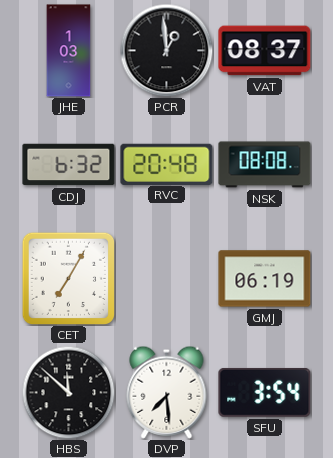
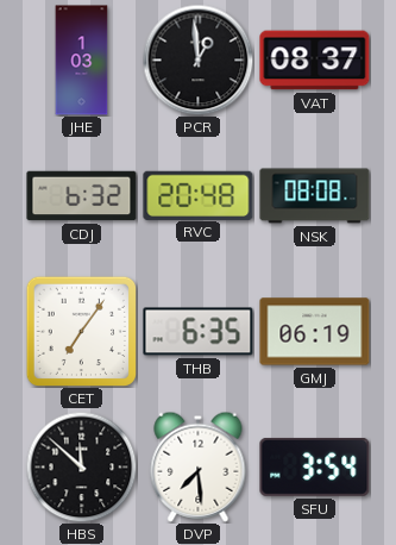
CET: 7:05 -> 7:06
THB: none -> 6:35
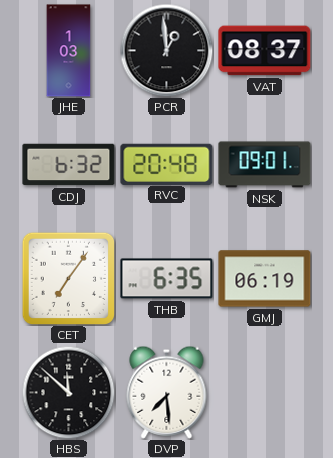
NSK: 08:08 -> 09:01
SFU: 3:54 -> none
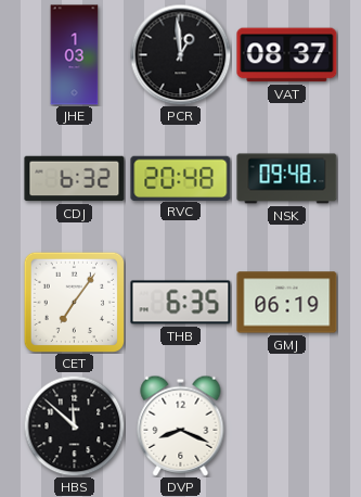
NSK: 09:01 -> 09:48
DVP: 7:29 -> 8:19
